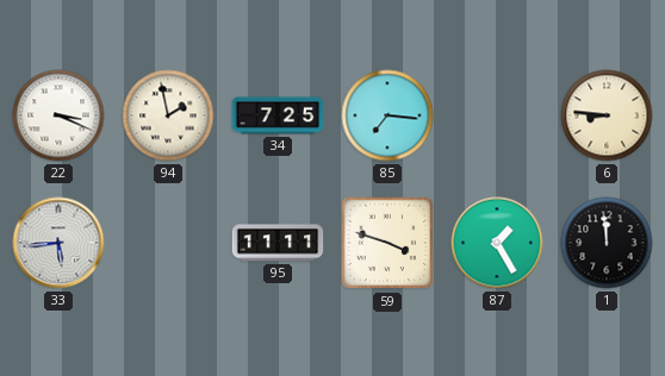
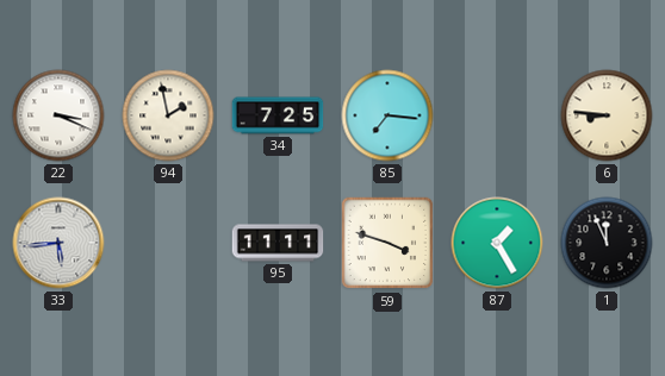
1: 11:59 -> 11:56
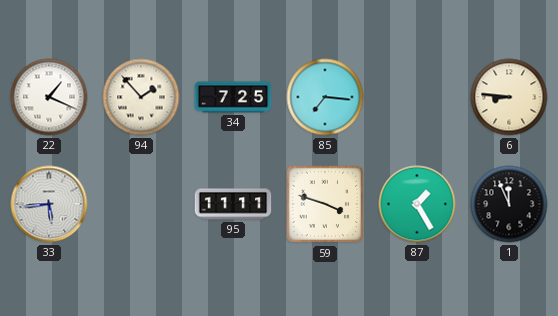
22: 3:19 -> 1:19
94: 1:58 -> 1:53
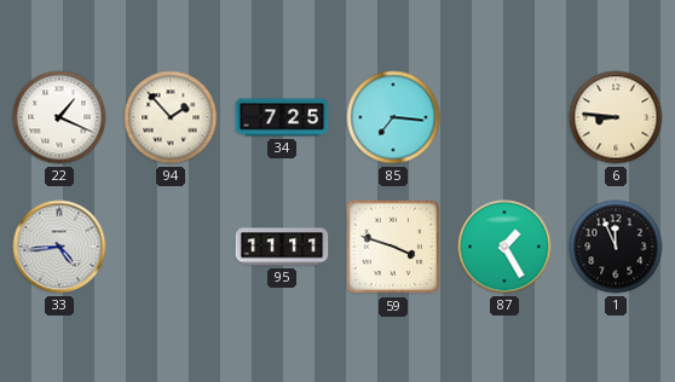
33: 5:44 -> 4:44
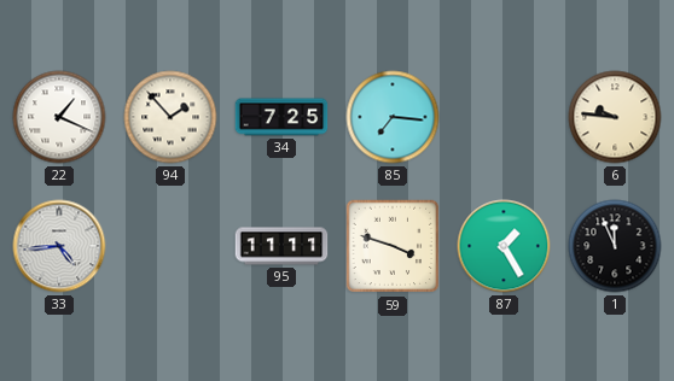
6: 8:46 -> 9:46
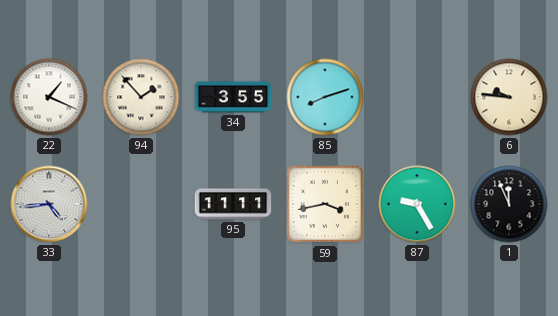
34: 7:25 -> 3:55
85: 7:16 -> 8:12
59: 3:48 -> 3:43
87: 1:25 -> 9:25
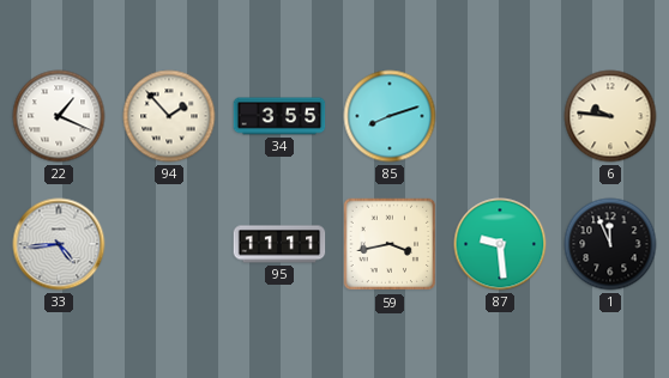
87: 9:25 -> 9:29
